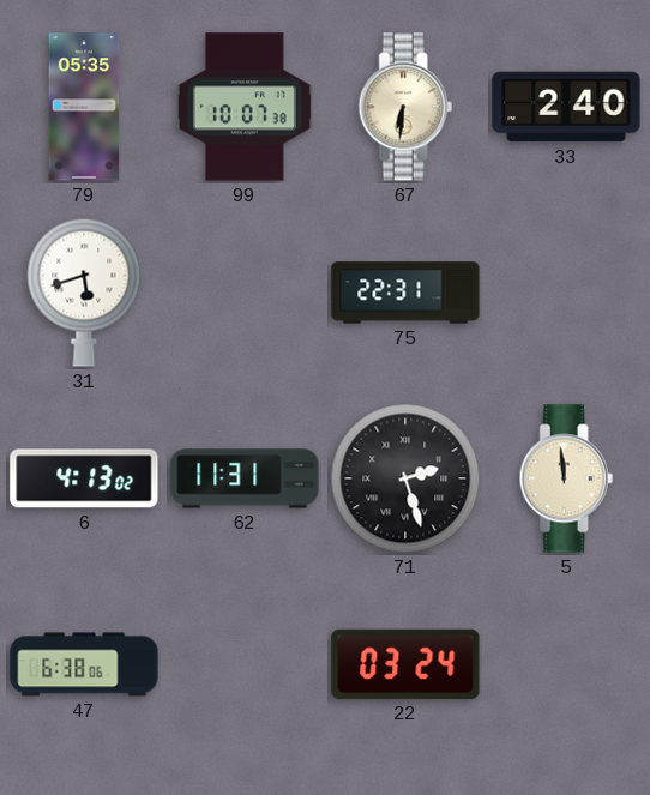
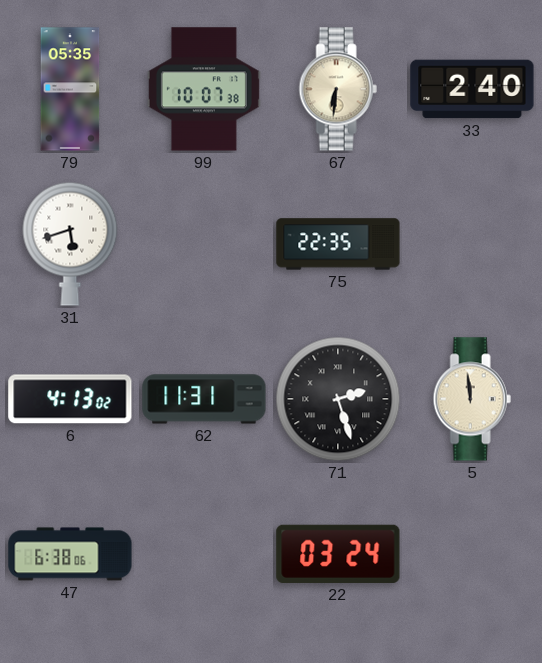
75: 22:31 -> 22:35
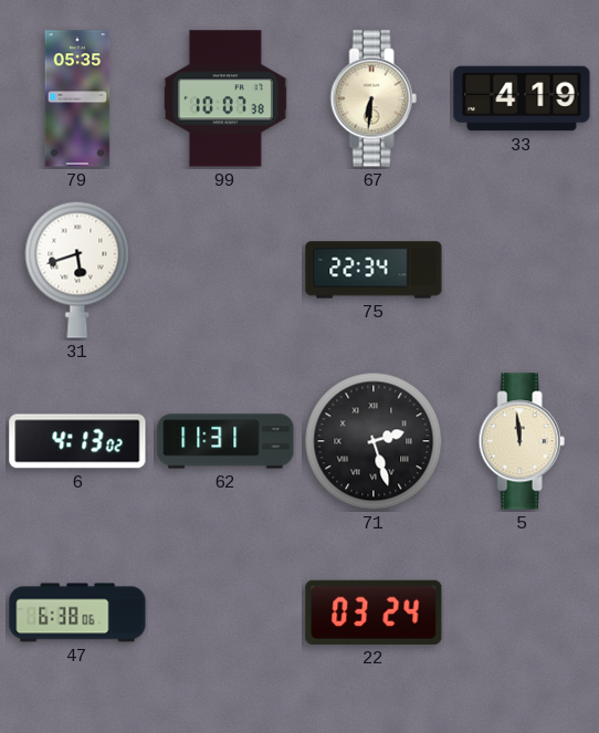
33: 2:40 -> 4:19
75: 22:35 -> 22:34
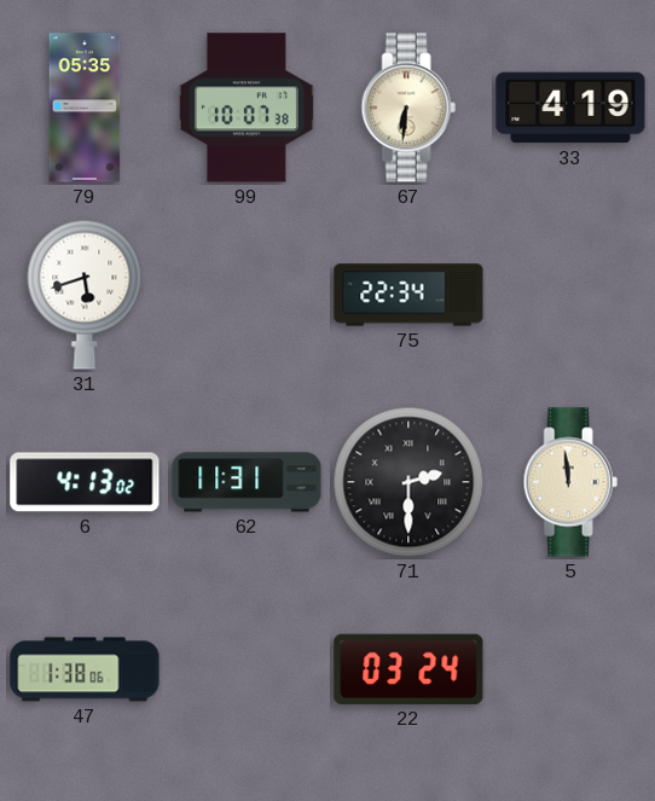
71: 2:27 -> 2:30
47: 6:38 -> 1:38
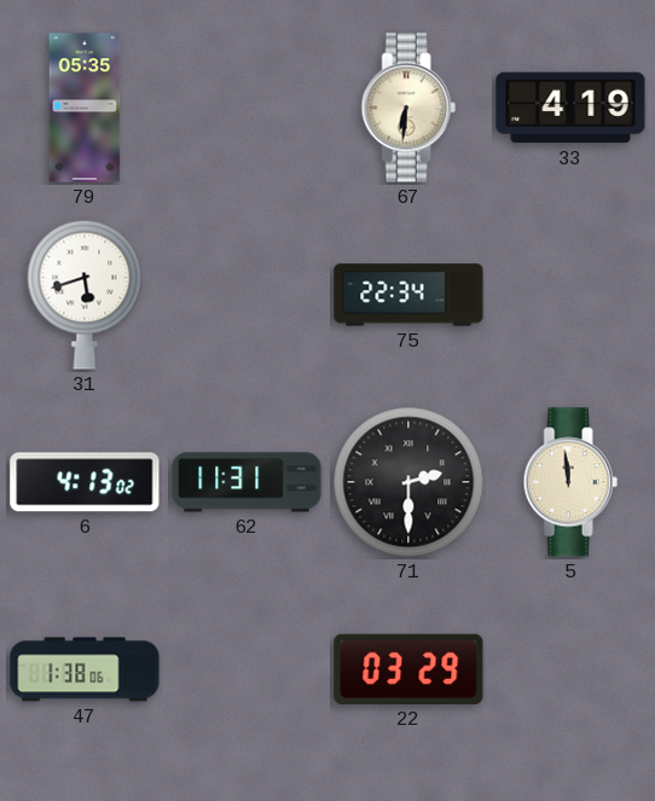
99: 10:07 -> none
22: 03:24 -> 03:29
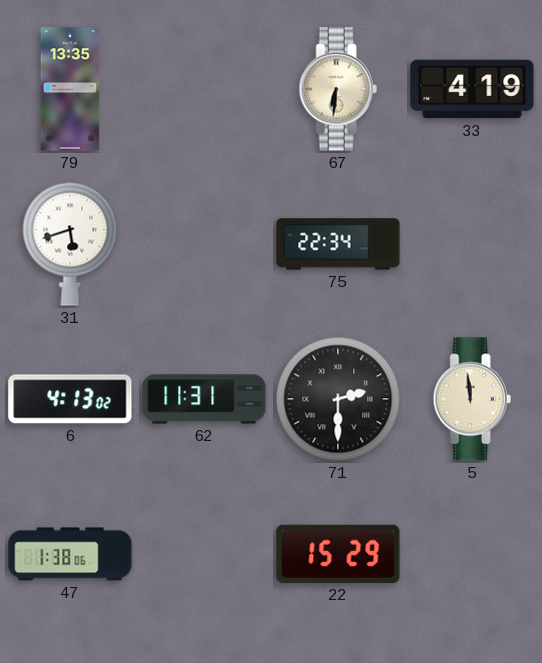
79: 05:35 -> 13:35
22: 03:29 -> 15:29
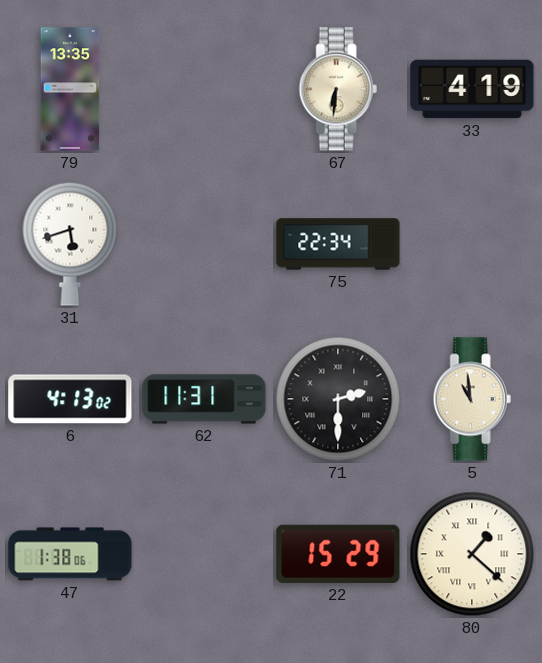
5: 11:59 -> 10:59
80: none -> 1:22
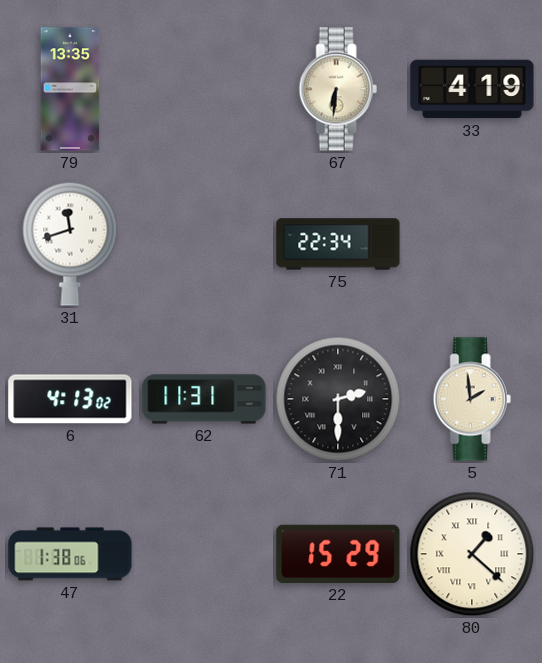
31: 5:42 -> 11:42
5: 10:59 -> 1:59
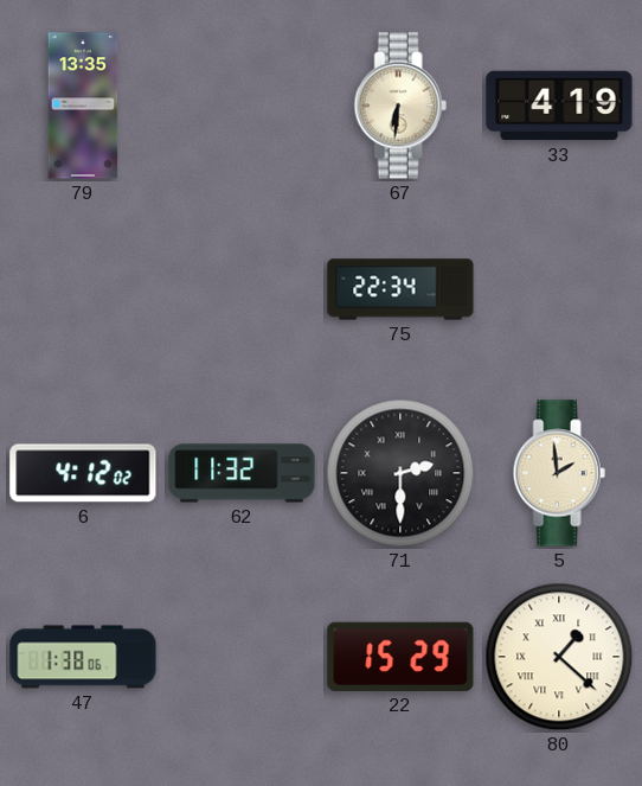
31: 11:42 -> none
6: 4:13 -> 4:12
62: 11:31 -> 11:32
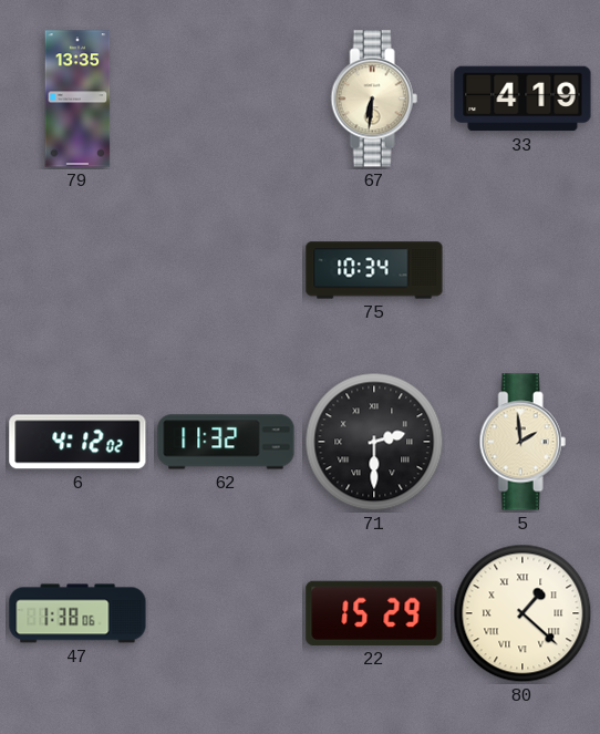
75: 22:34 -> 10:34
